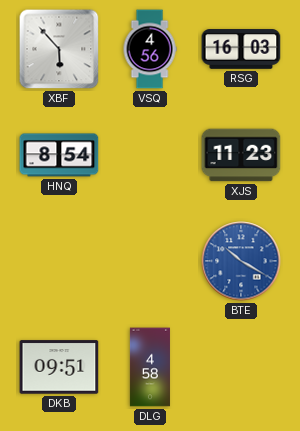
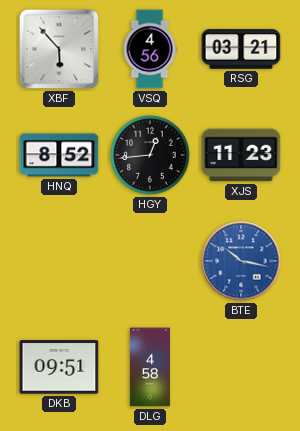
RSG: 16:03 -> 03:21
HNQ: 8:54 -> 8:52
HGY: none -> 12:44
BTE: 10:20 -> 10:17
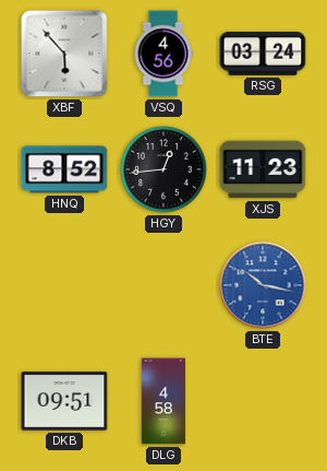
RSG: 03:21 -> 03:24
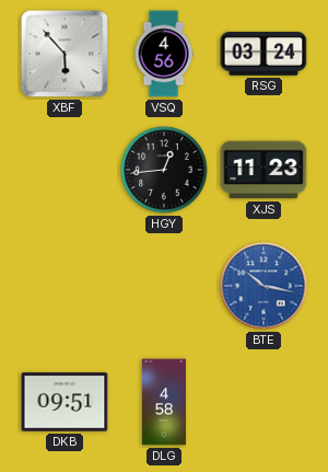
HNQ: 8:52 -> none
